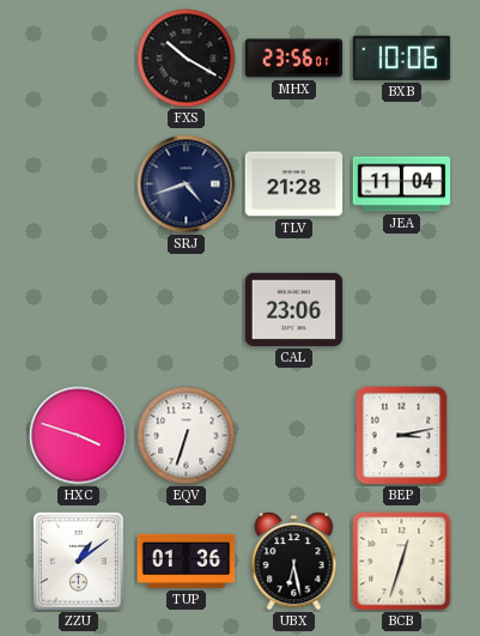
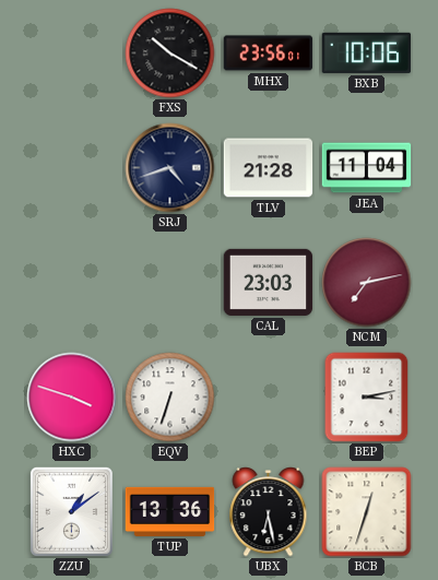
CAL: 23:06 -> 23:03
NCM: none -> 7:13
TUP: 01:36 -> 13:36
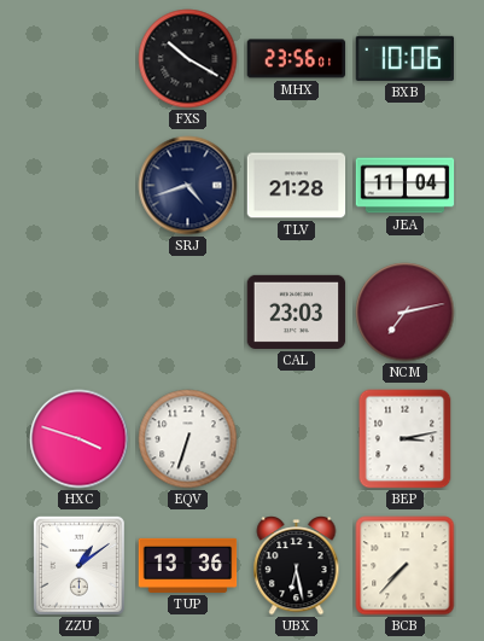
BCB: 12:33 -> 7:37
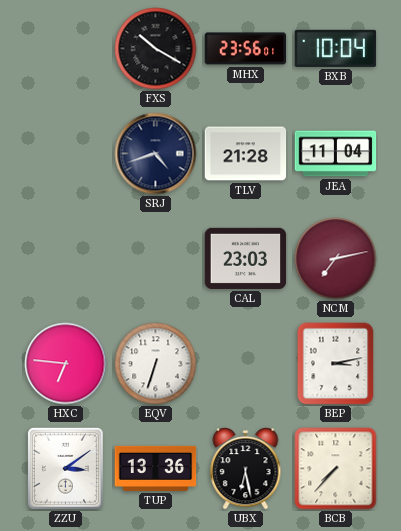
BXB: 10:06 -> 10:04
HXC: 3:48 -> 6:46
ZZU: 1:09 -> 3:09
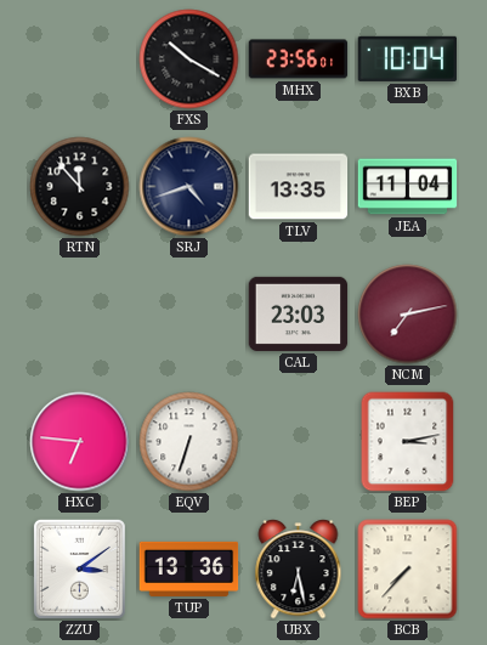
RTN: none -> 11:53
TLV: 21:28 -> 13:35
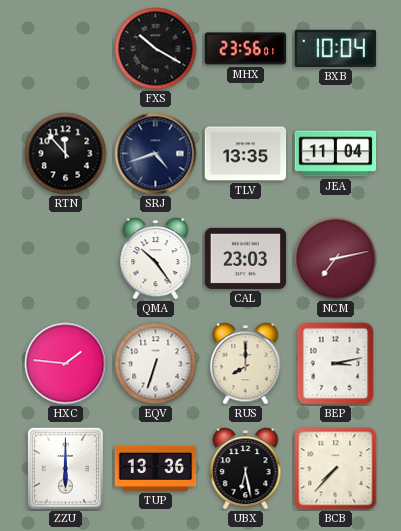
QMA: none -> 10:24
HXC: 6:46 -> 1:46
RUS: none -> 8:00
ZZU: 3:09 -> 6:00
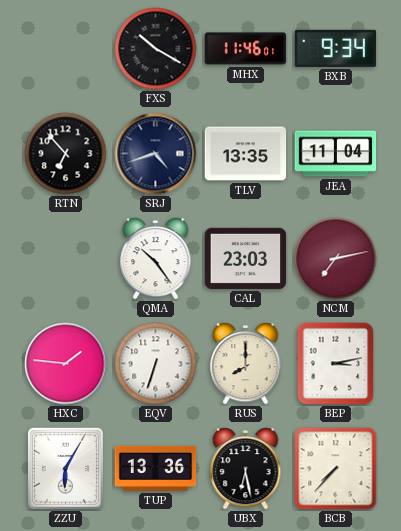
MHX: 23:56 -> 11:46
BXB: 10:04 -> 9:34
RTN: 11:53 -> 6:53
ZZU: 6:00 -> 6:05
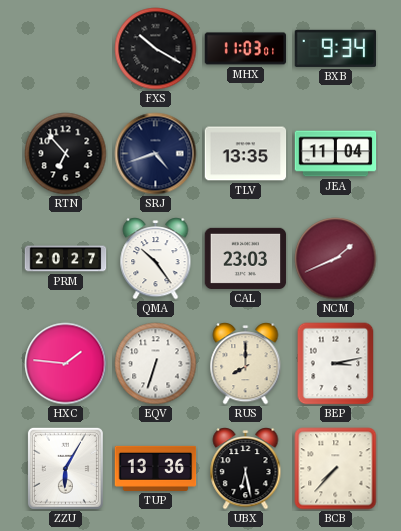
MHX: 11:46 -> 11:03
PRM: none -> 20:27
NCM: 7:13 -> 1:41
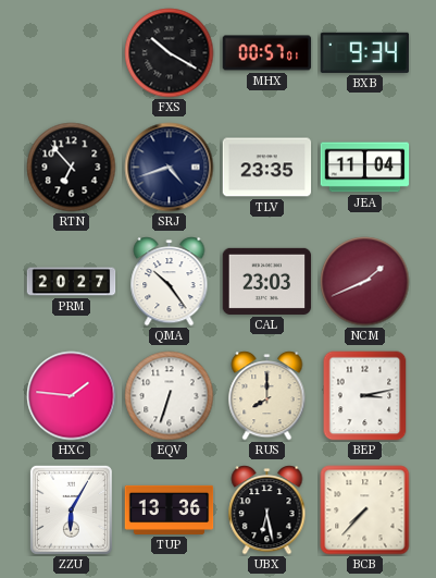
MHX: 11:03 -> 00:57
TLV: 13:35 -> 23:35
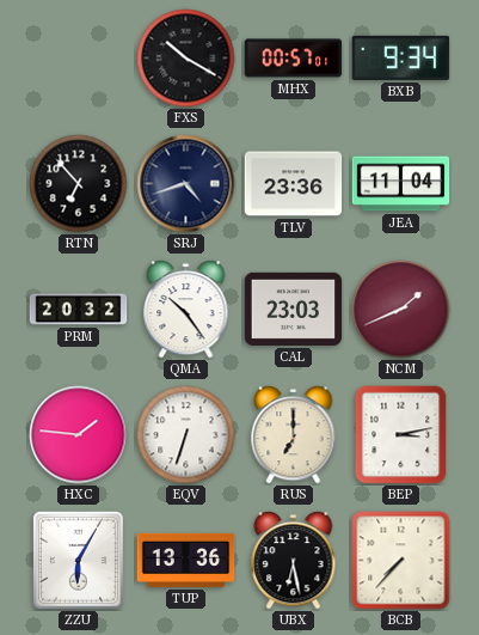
TLV: 23:35 -> 23:36
PRM: 20:27 -> 20:32
RUS: 8:00 -> 7:00
